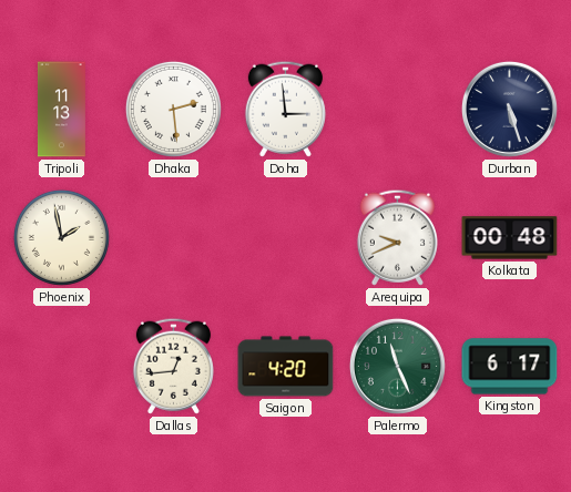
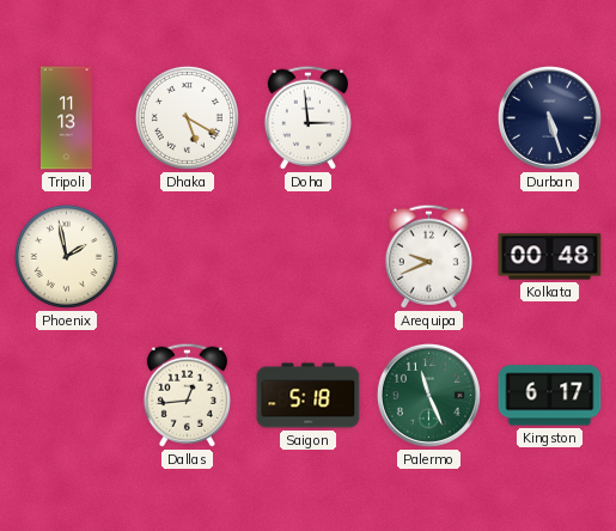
Dhaka: 2:29 -> 5:20
Saigon: 4:20 -> 5:18
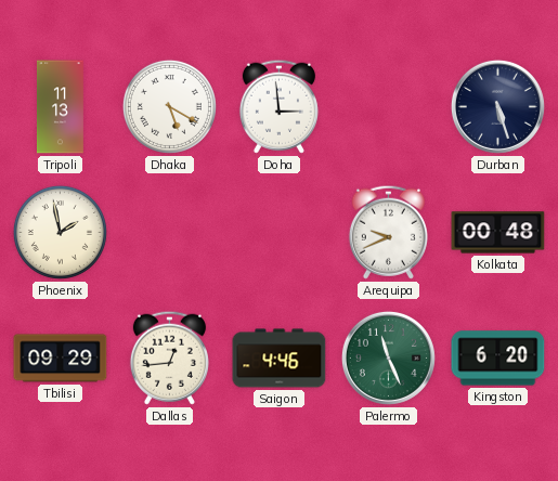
Tbilisi: none -> 09:29
Saigon: 5:18 -> 4:46
Kingston: 6:17 -> 6:20
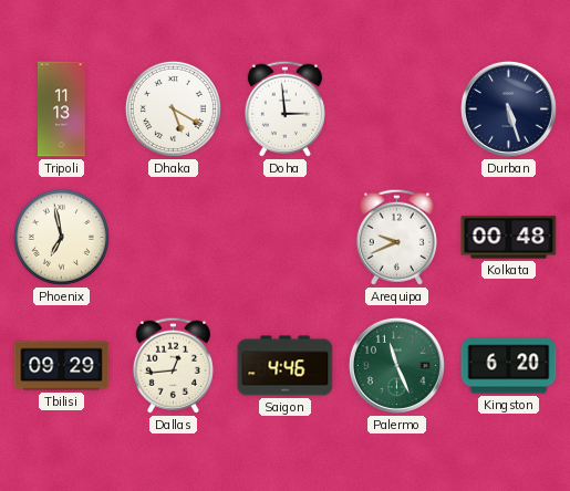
Phoenix: 1:58 -> 6:58
